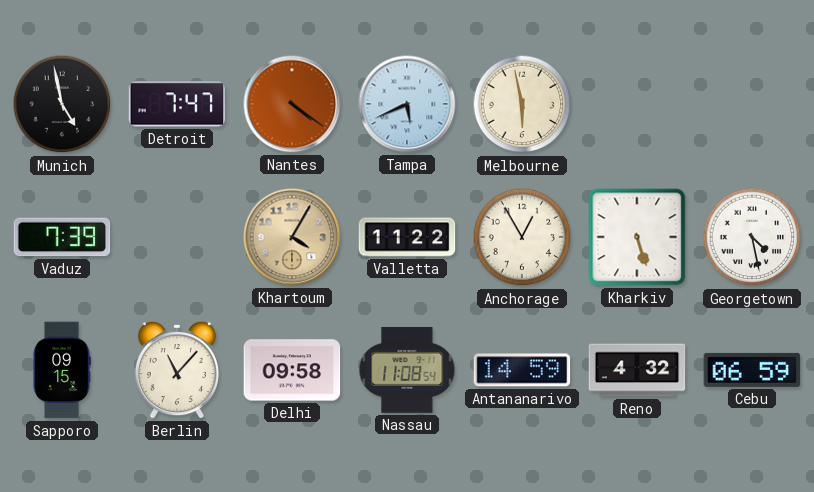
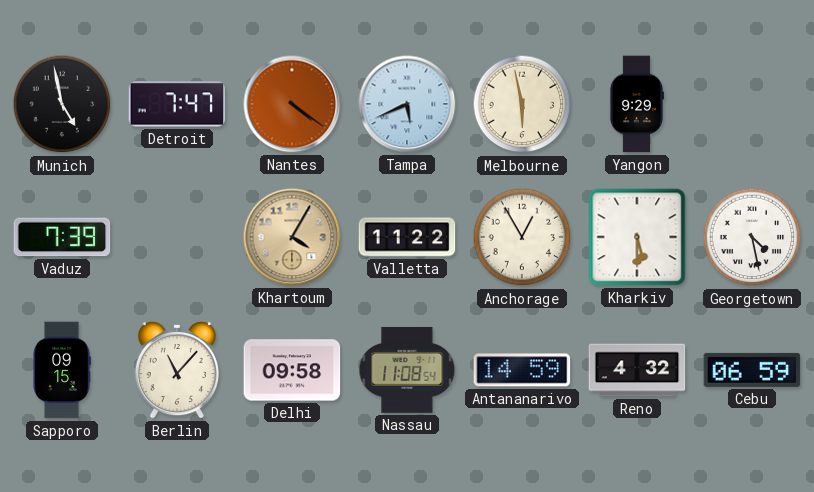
Yangon: none -> 9:29
Kharkiv: 5:27 -> 5:30
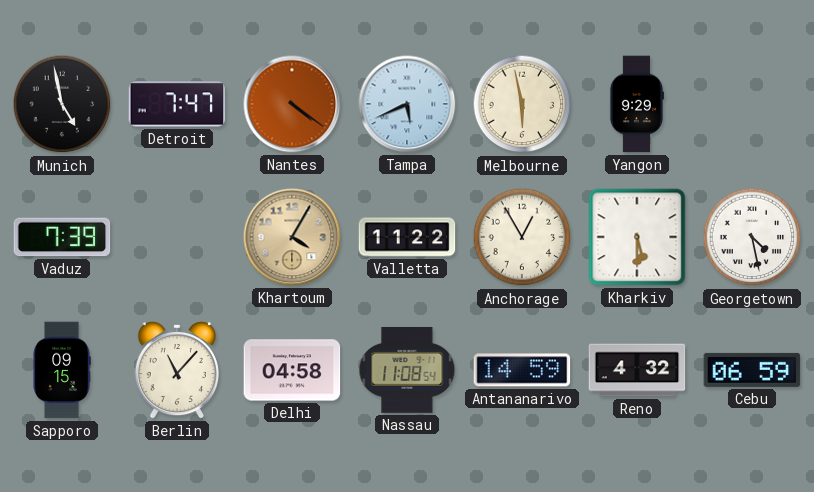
Delhi: 09:58 -> 04:58
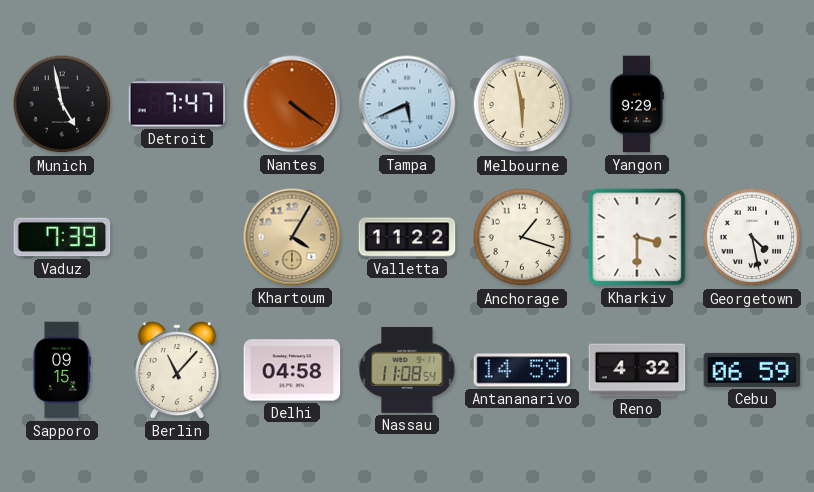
Anchorage: 12:55 -> 1:18
Kharkiv: 5:30 -> 3:30
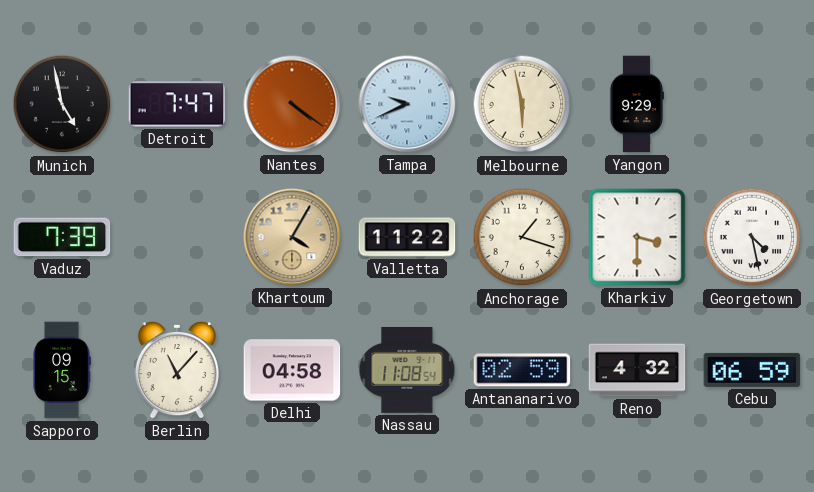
Tampa: 5:41 -> 9:41
Antananarivo: 14:59 -> 02:59
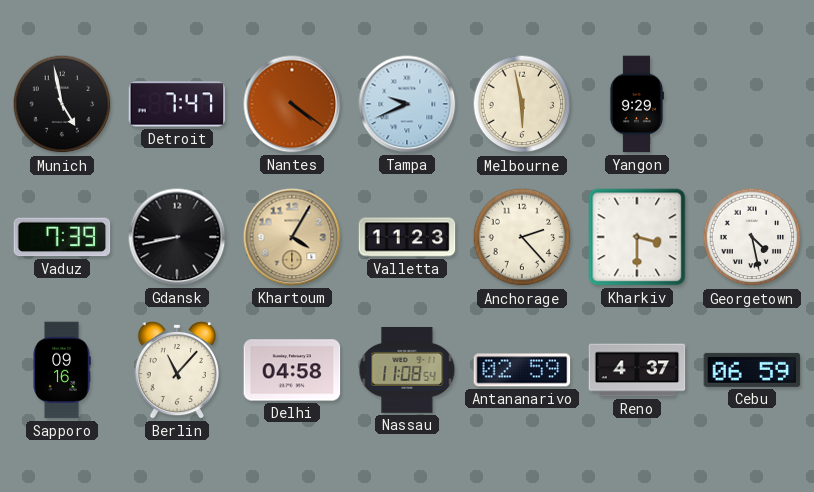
Gdansk: none -> 8:43
Valletta: 11:22 -> 11:23
Anchorage: 1:18 -> 2:23
Sapporo: 09:15 -> 09:16
Reno: 4:32 -> 4:37
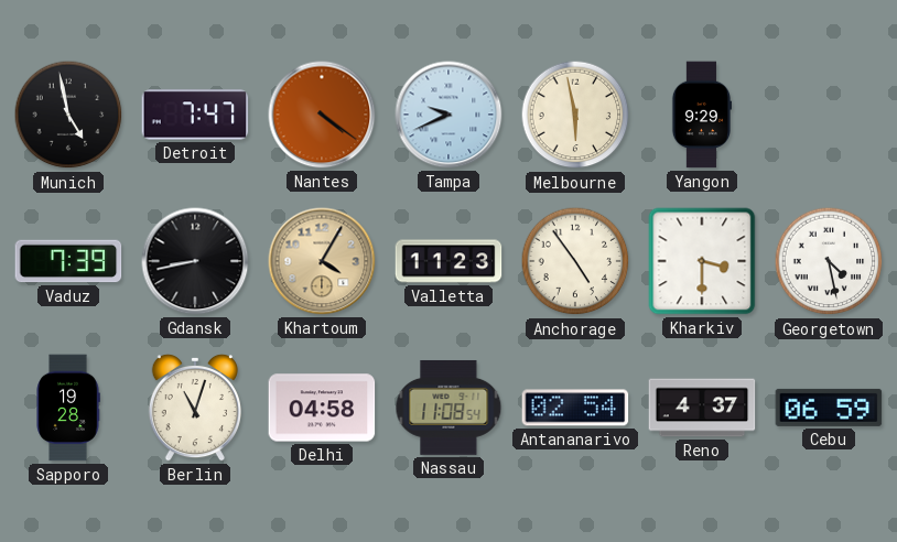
Anchorage: 2:23 -> 4:54
Sapporo: 09:16 -> 19:28
Berlin: 11:07 -> 11:03
Antananarivo: 02:59 -> 02:54
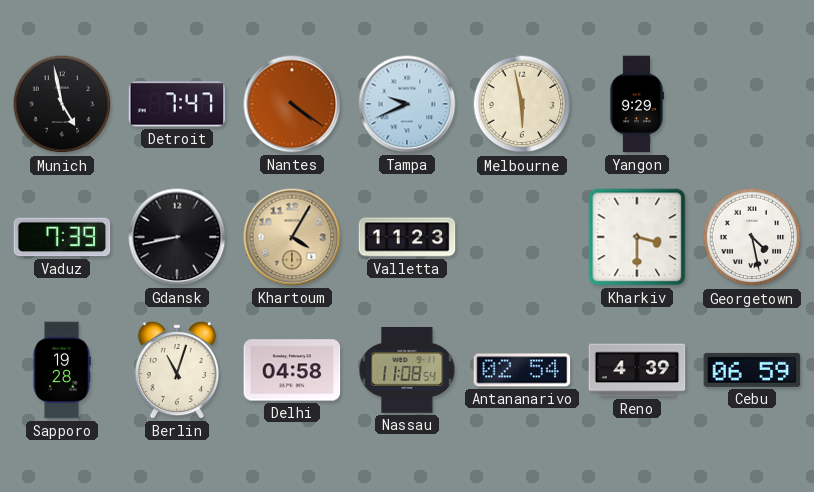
Anchorage: 4:54 -> none
Reno: 4:37 -> 4:39
